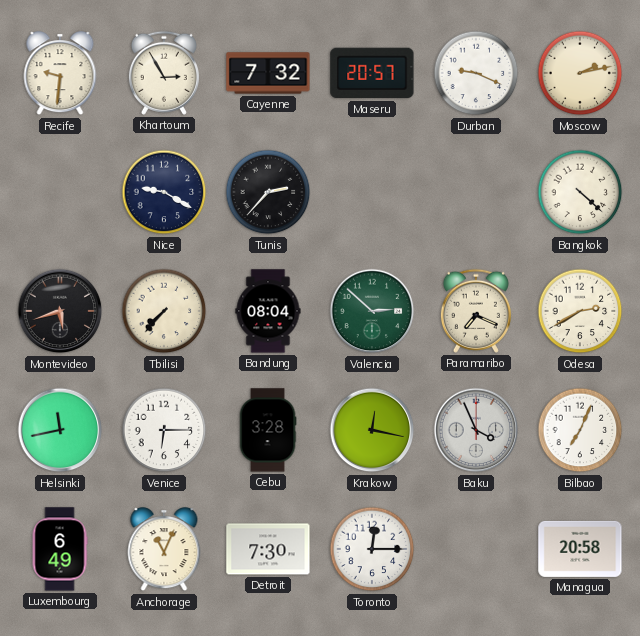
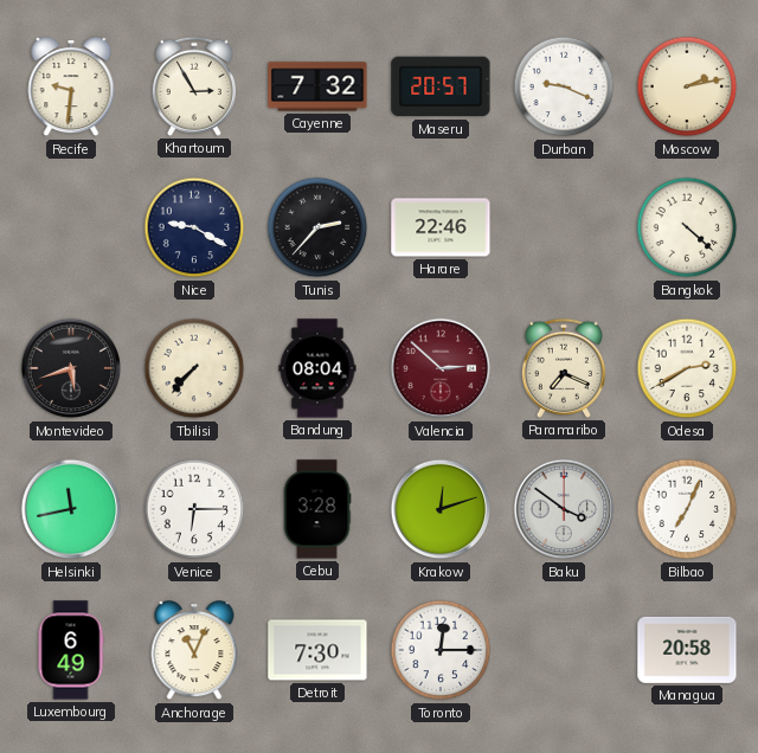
Harare: none -> 22:46
Valencia dial: green -> burgundy
Krakow: 12:17 -> 12:12
Baku: 3:56 -> 3:51
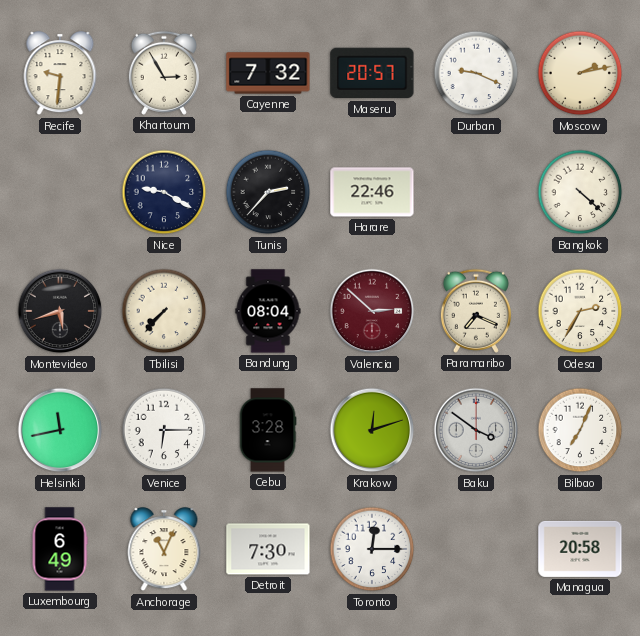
Odesa: 2:40 -> 2:35
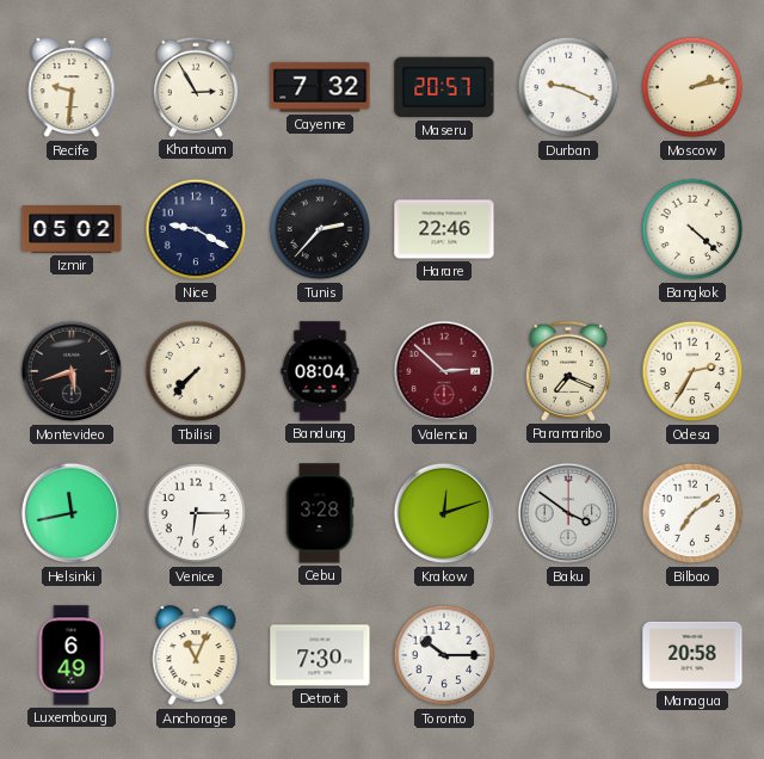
Izmir: none -> 05:02
Bilbao: 7:04 -> 7:09
Toronto: 12:15 -> 10:15
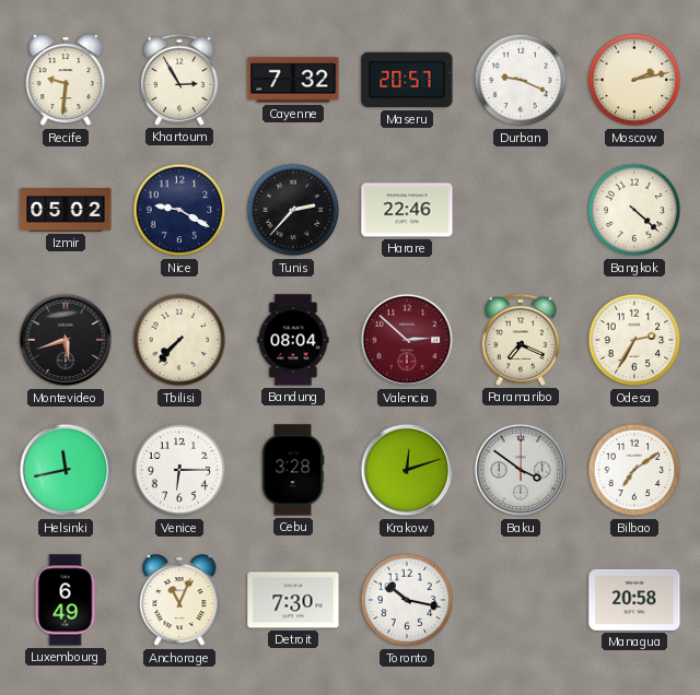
Toronto: 10:15 -> 10:17
